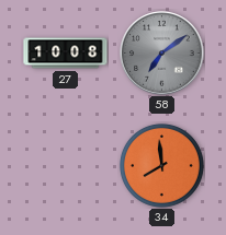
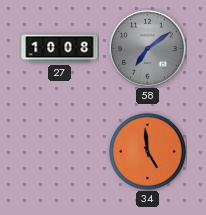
34: 7:59 -> 4:59
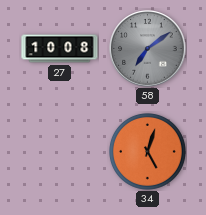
34: 4:59 -> 5:03
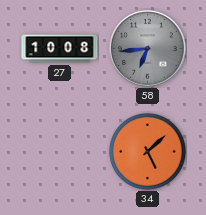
58: 7:09 -> 6:44
34: 5:03 -> 5:08
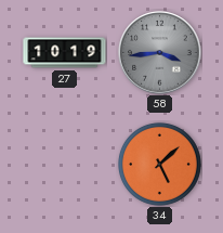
27: 10:08 -> 10:19
58: 6:44 -> 3:44
